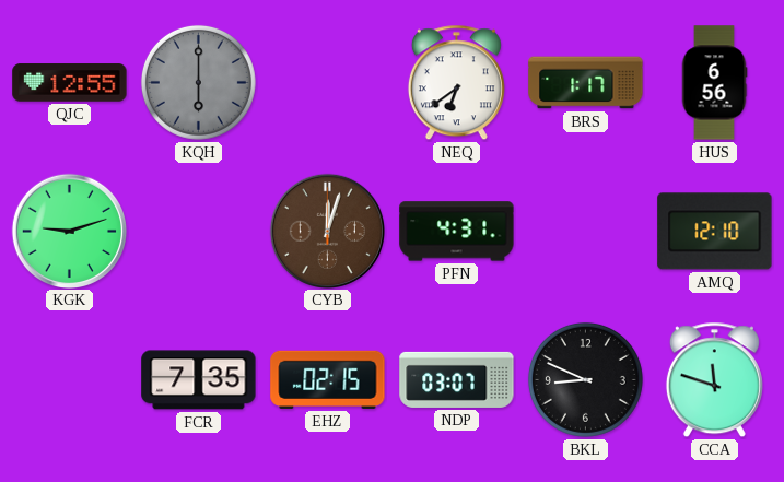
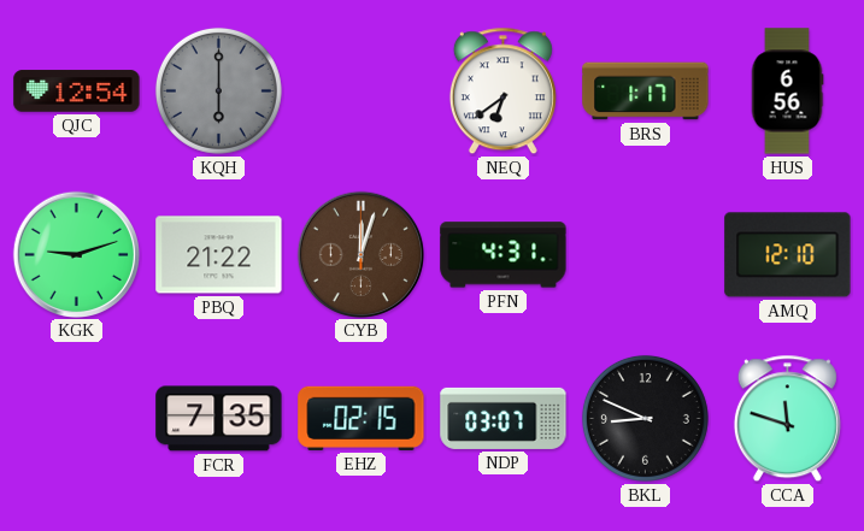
QJC: 12:55 -> 12:54
PBQ: none -> 21:22
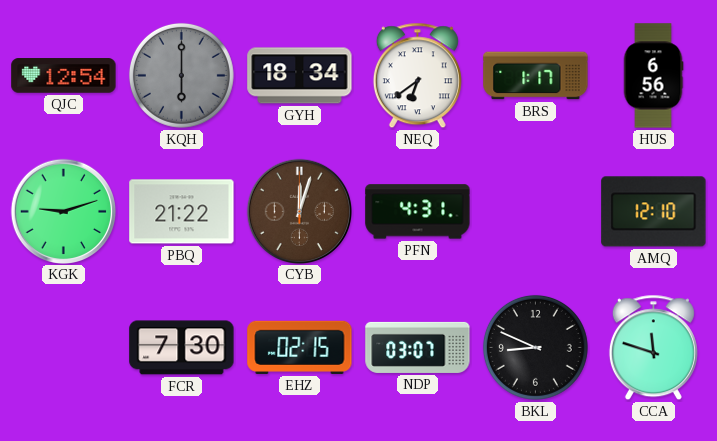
GYH: none -> 18:34
FCR: 7:35 -> 7:30
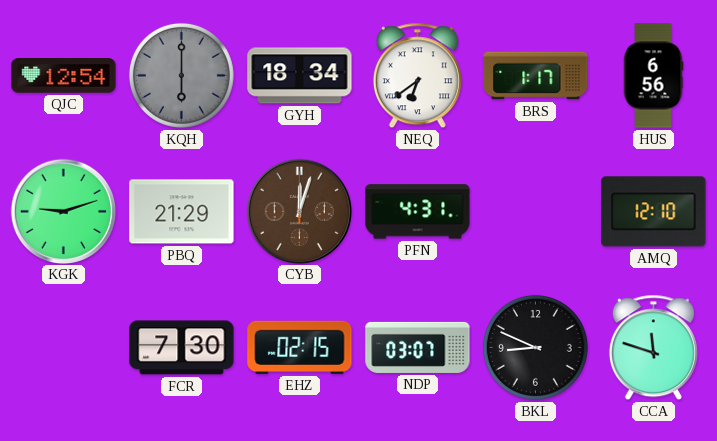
PBQ: 21:22 -> 21:29
